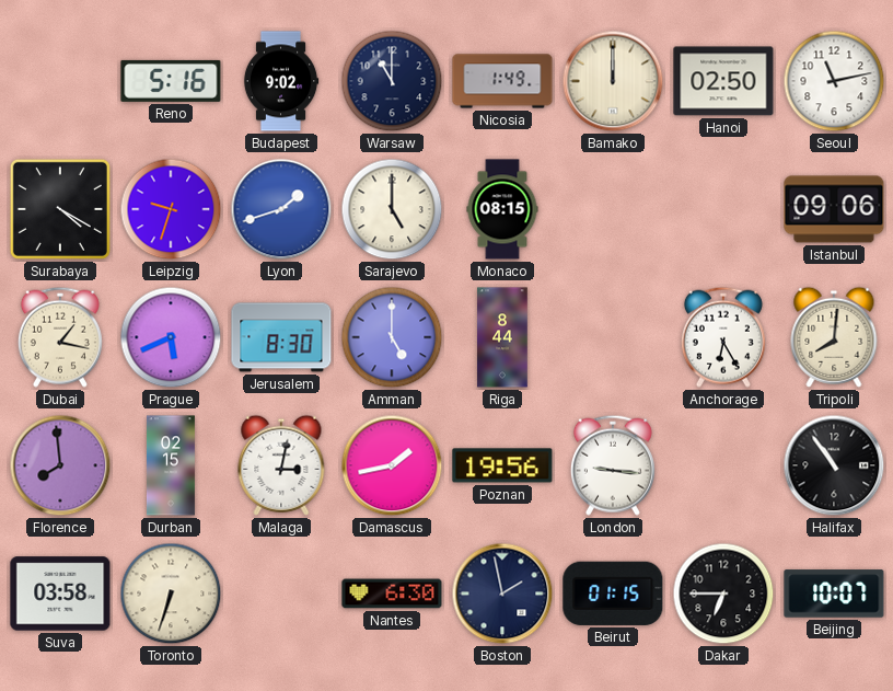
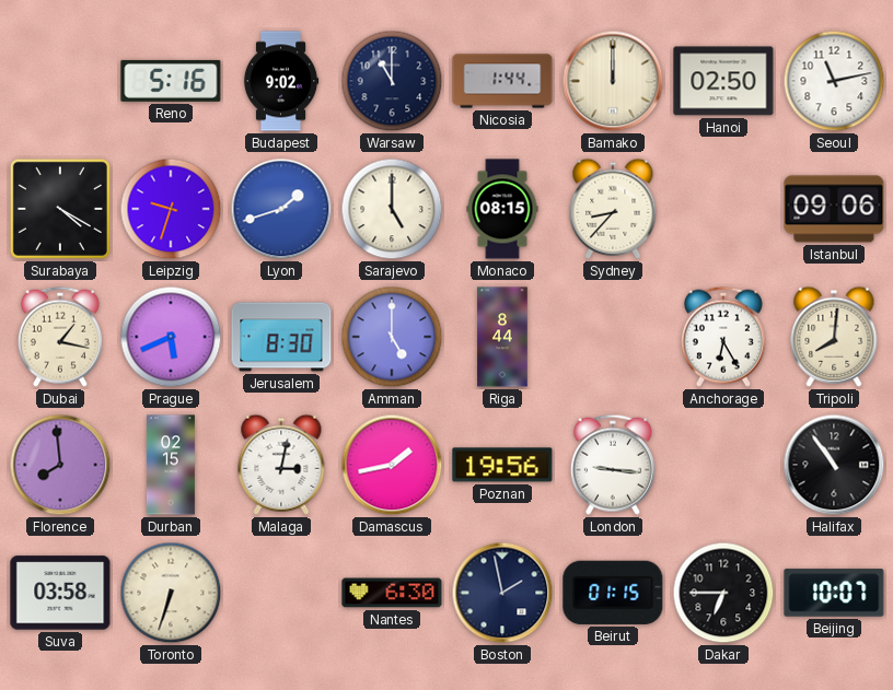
Nicosia: 1:49 -> 1:44
Sydney: none -> 8:37
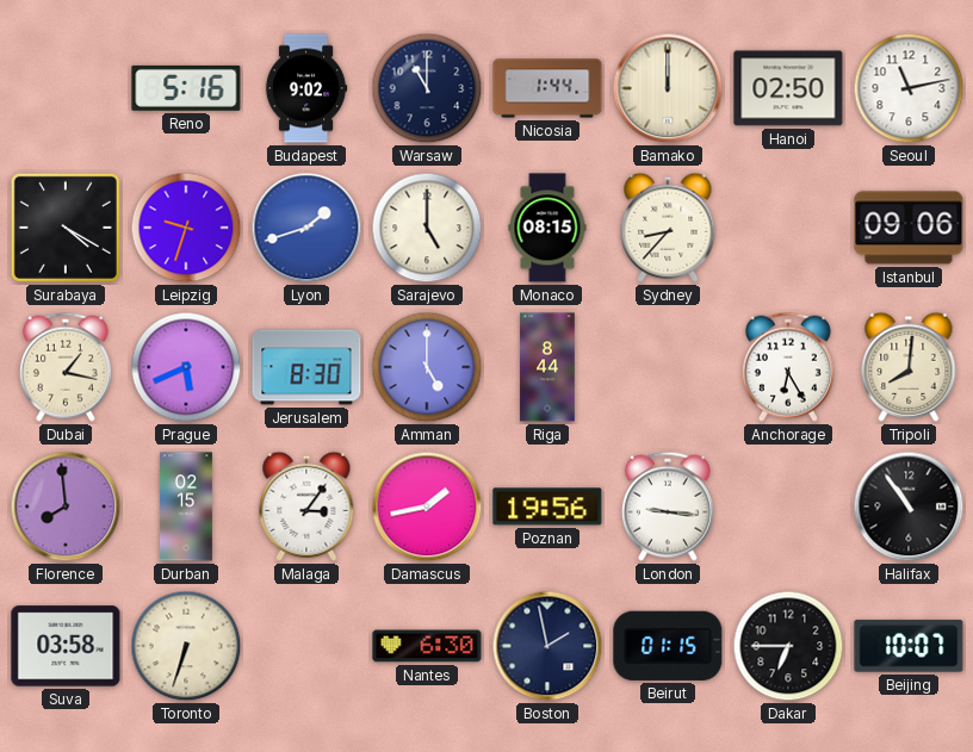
Malaga: 3:02 -> 3:06
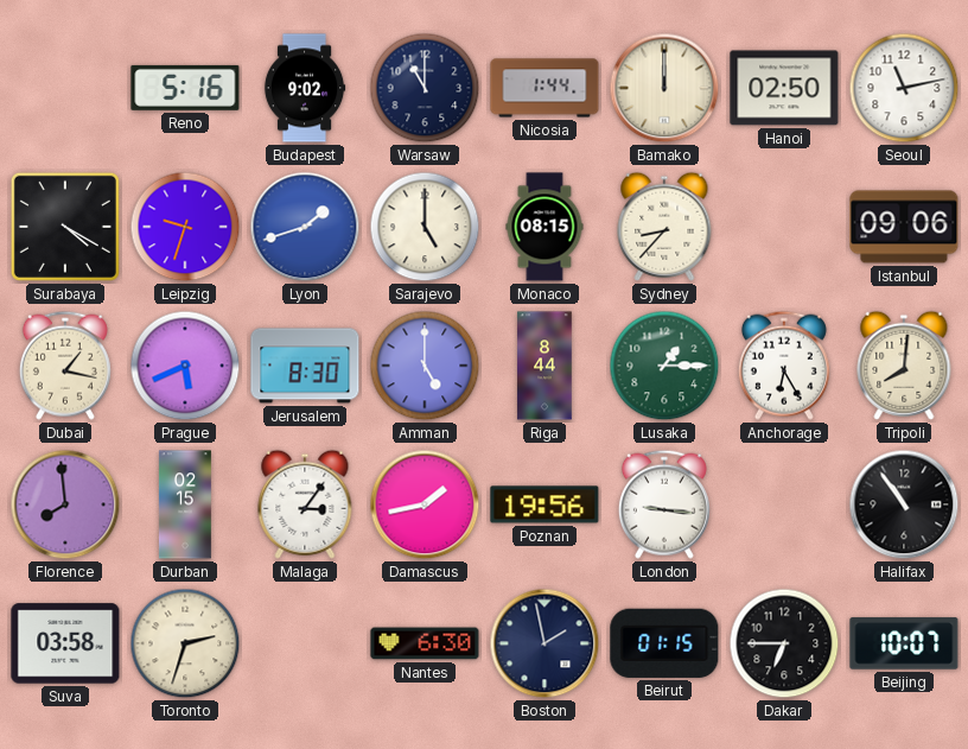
Lusaka: none -> 1:15
Toronto: 6:33 -> 2:33
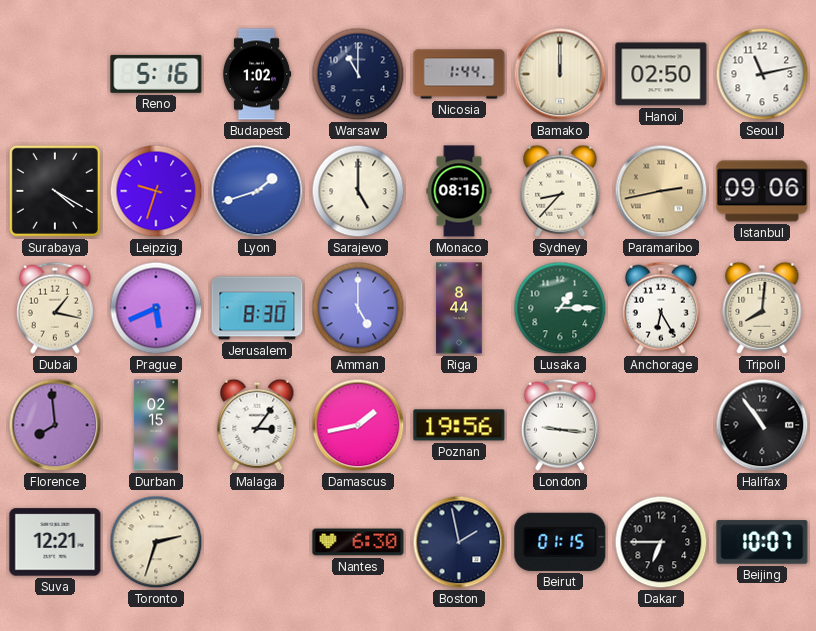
Budapest: 9:02 -> 1:02
Paramaribo: none -> 2:43
Suva: 03:58 -> 12:21
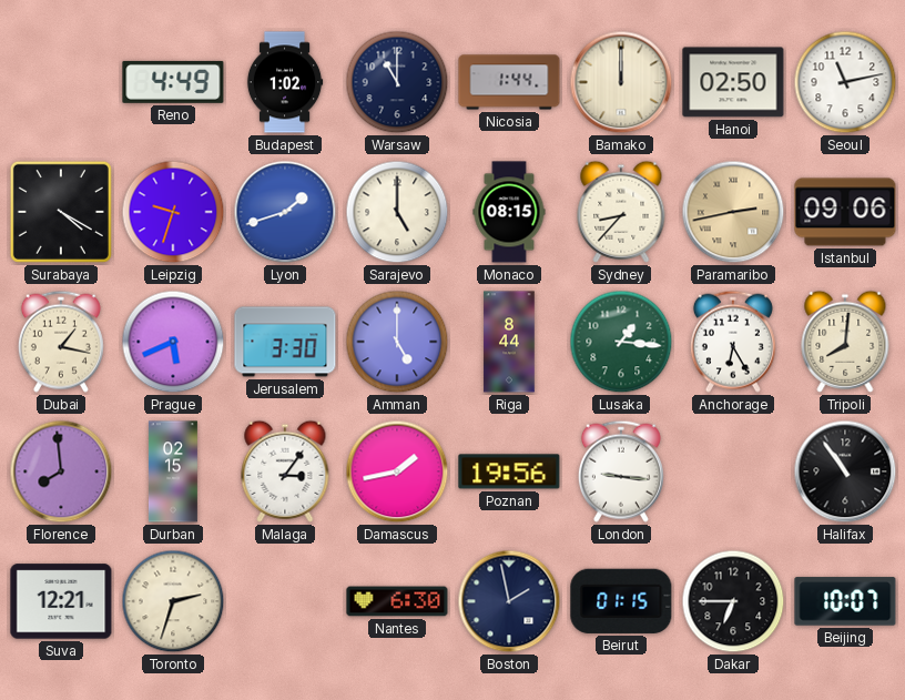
Reno: 5:16 -> 4:49
Jerusalem: 8:30 -> 3:30
Lusaka: 1:15 -> 1:16
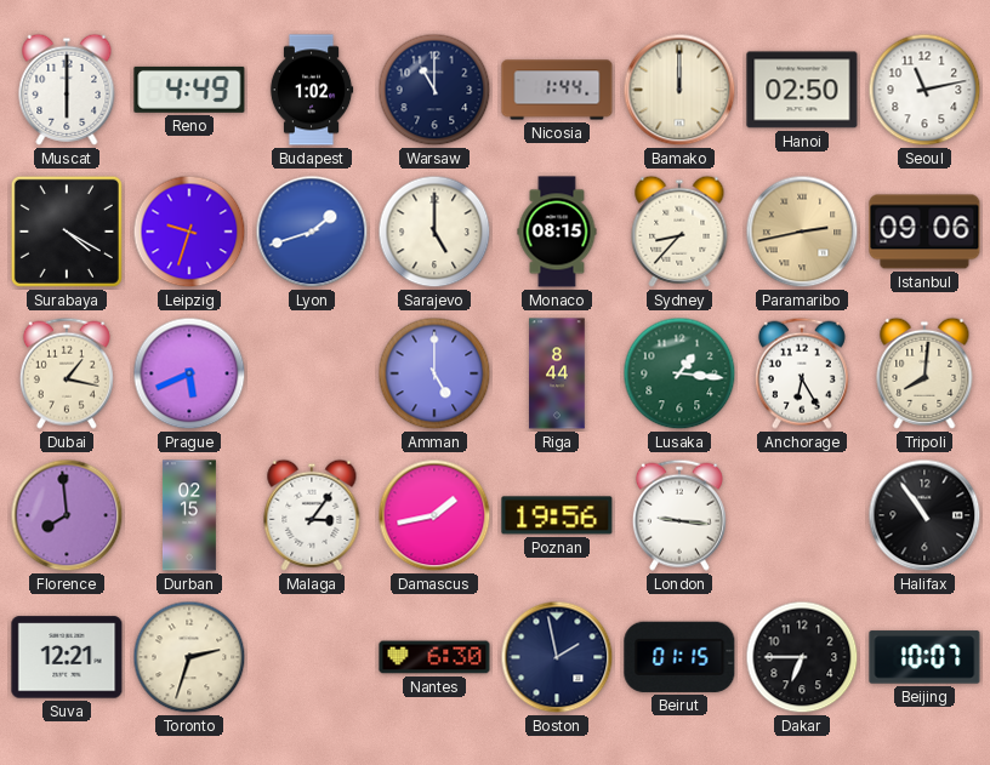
Muscat: none -> 6:00
Jerusalem: 3:30 -> none
